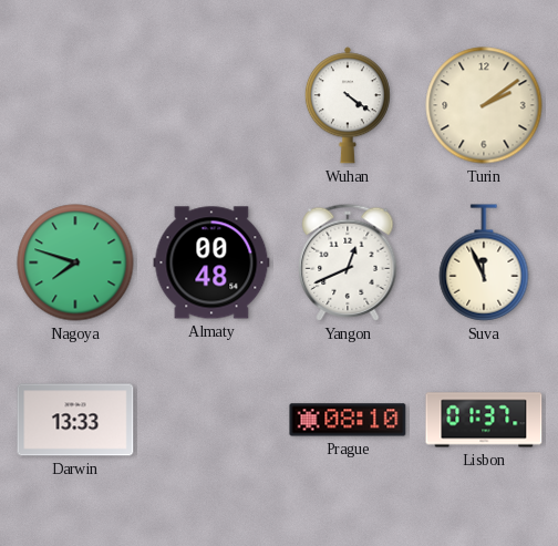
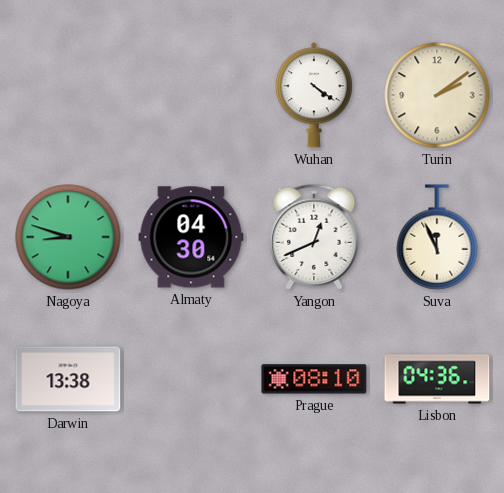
Nagoya: 7:48 -> 8:48
Almaty: 00:48 -> 04:30
Darwin: 13:33 -> 13:38
Lisbon: 01:37 -> 04:36
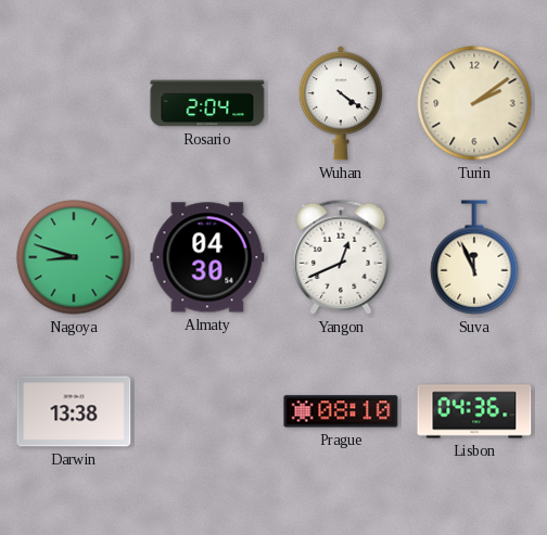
Rosario: none -> 2:04
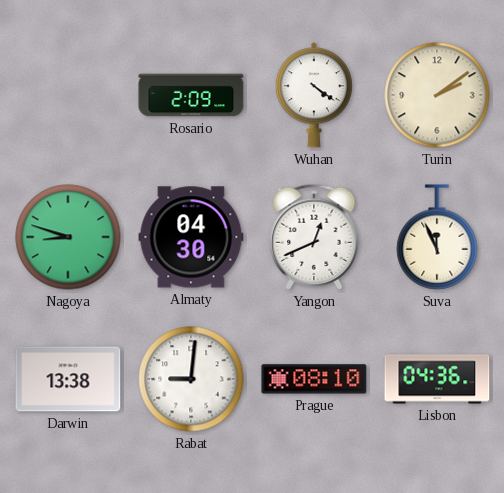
Rosario: 2:04 -> 2:09
Rabat: none -> 9:01
